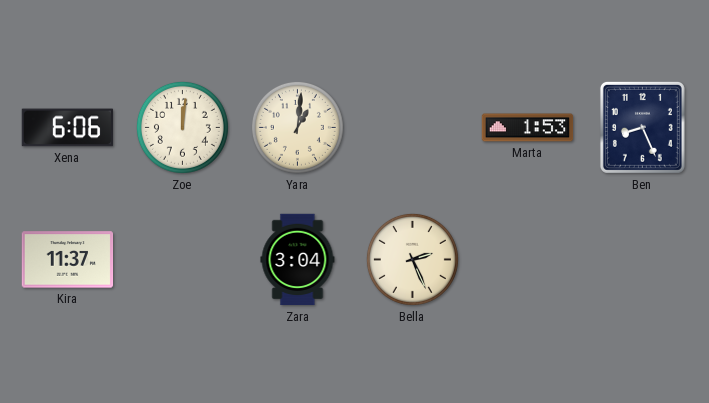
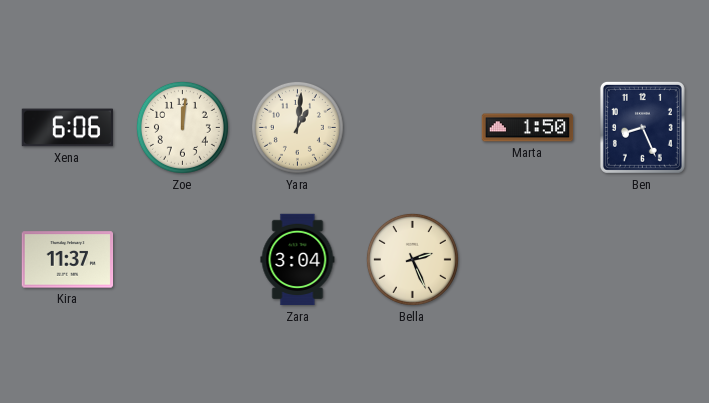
Marta: 1:53 -> 1:50
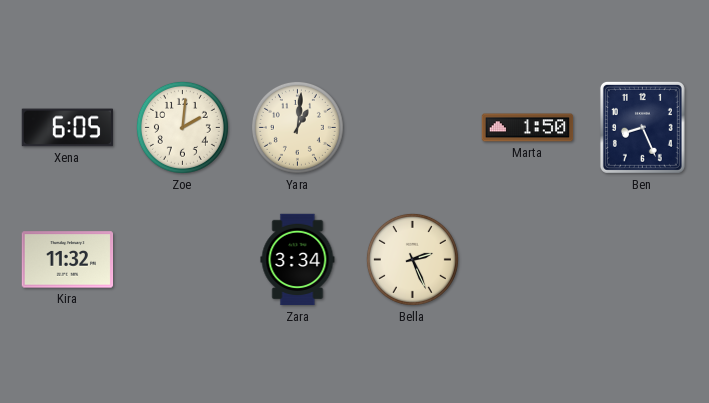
Xena: 6:06 -> 6:05
Zoe: 12:01 -> 2:01
Kira: 11:37 -> 11:32
Zara: 3:04 -> 3:34
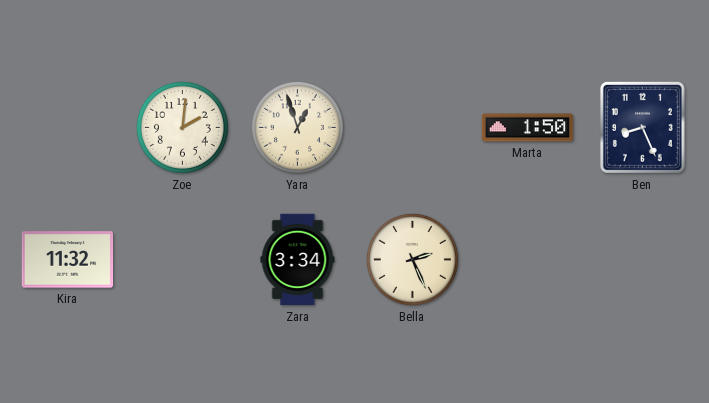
Xena: 6:05 -> none
Yara: 1:01 -> 12:57
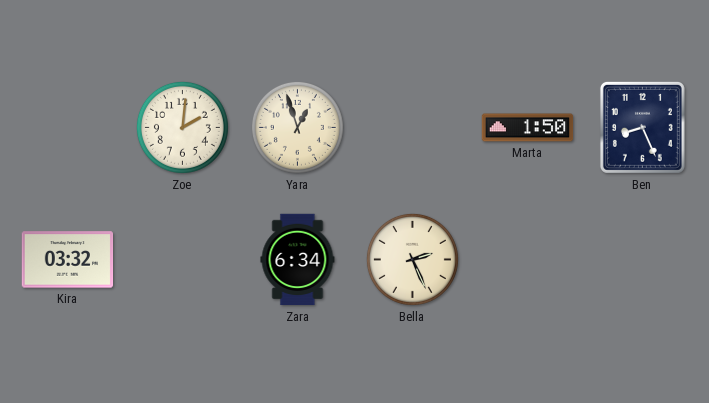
Kira: 11:32 -> 03:32
Zara: 3:34 -> 6:34
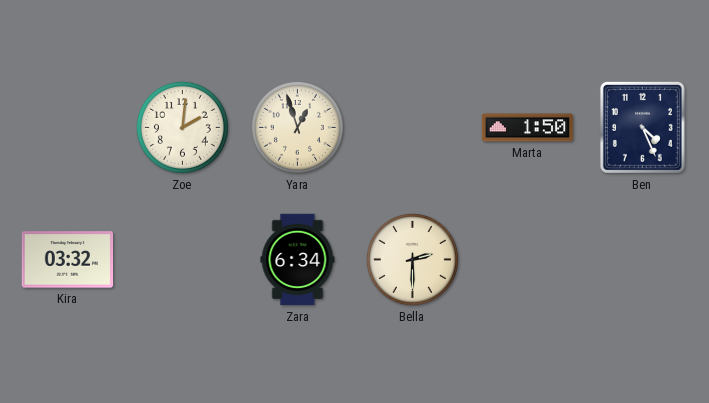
Ben: 8:26 -> 4:26
Bella: 2:26 -> 2:30
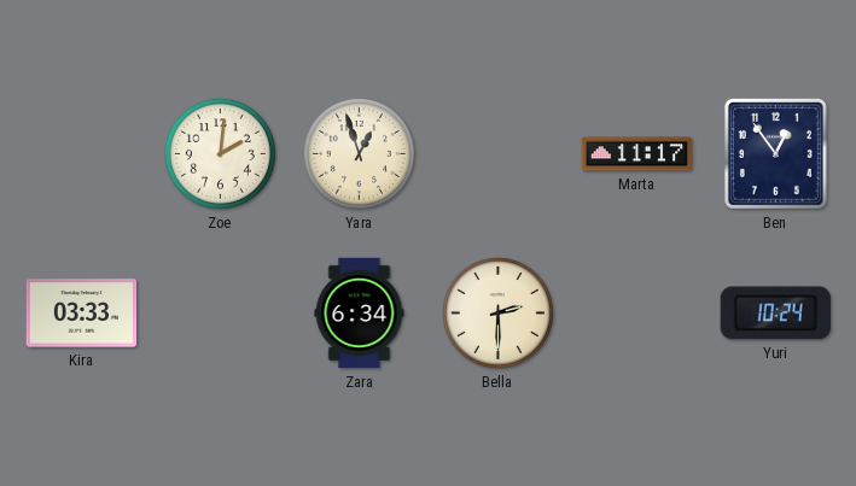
Marta: 1:50 -> 11:17
Ben: 4:26 -> 12:54
Kira: 03:32 -> 03:33
Yuri: none -> 10:24
